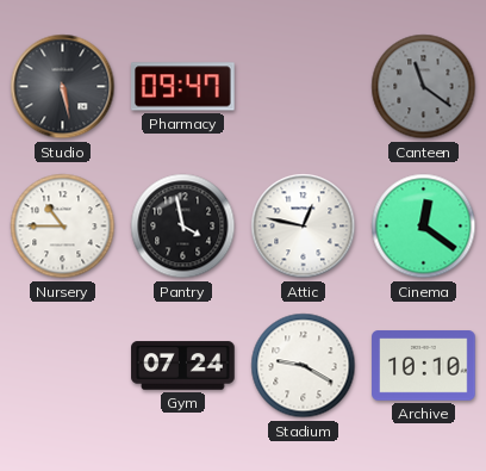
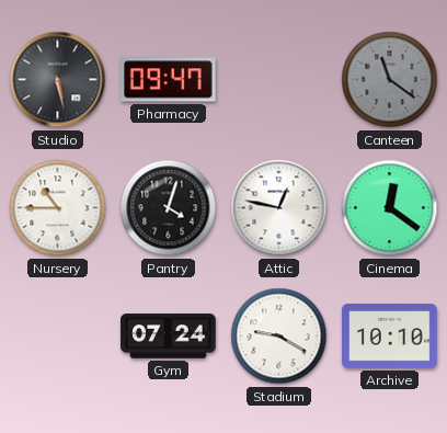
Pantry: 3:58 -> 4:03
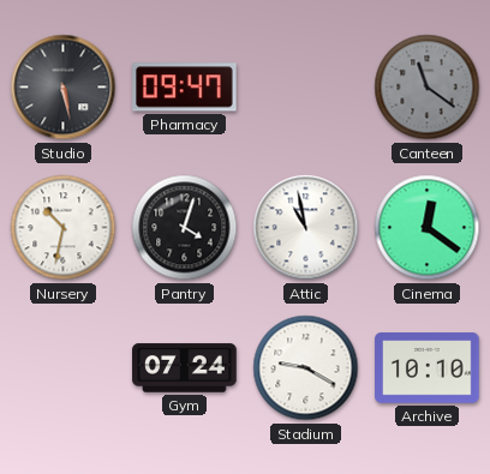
Nursery: 10:45 -> 10:32
Attic: 12:47 -> 10:58
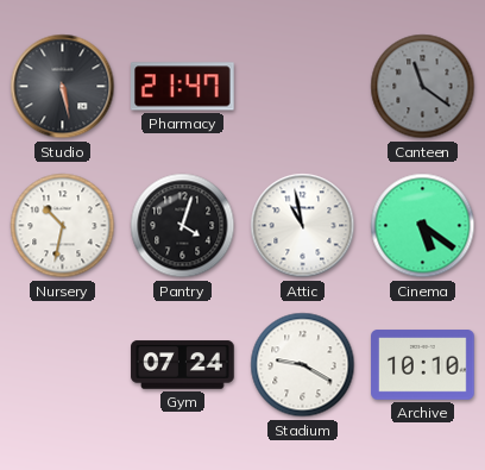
Pharmacy: 09:47 -> 21:47
Cinema: 12:21 -> 5:21
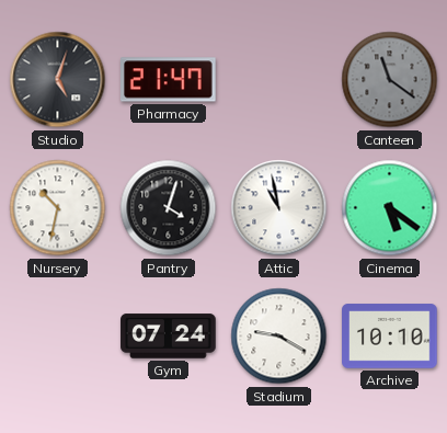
Studio: 5:28 -> 5:03
